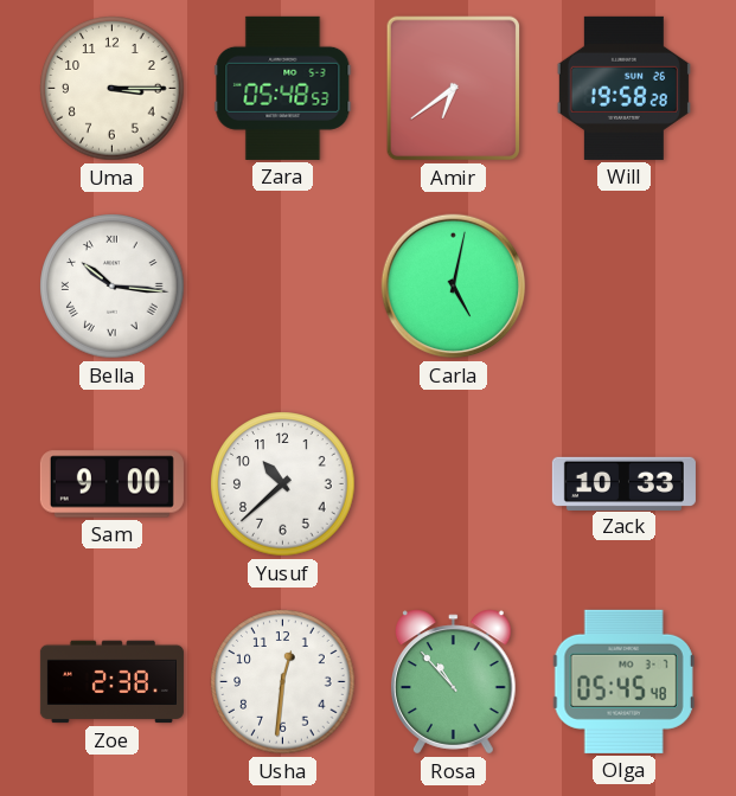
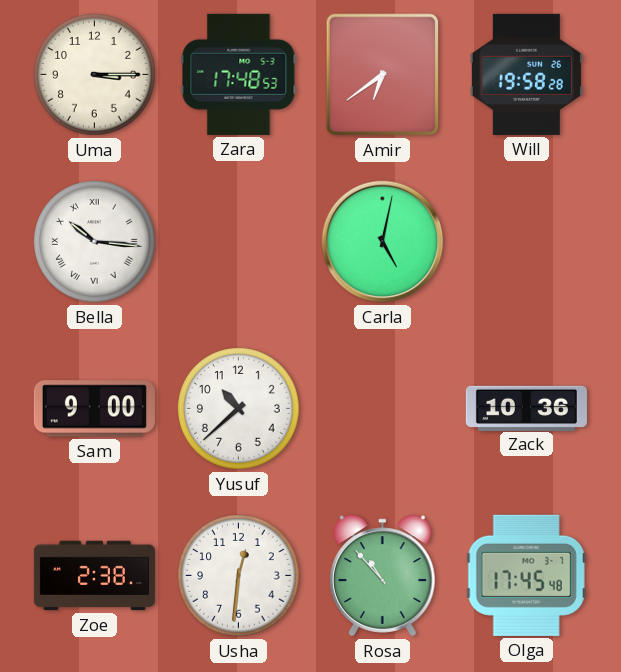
Zara: 05:48 -> 17:48
Zack: 10:33 -> 10:36
Olga: 05:45 -> 17:45
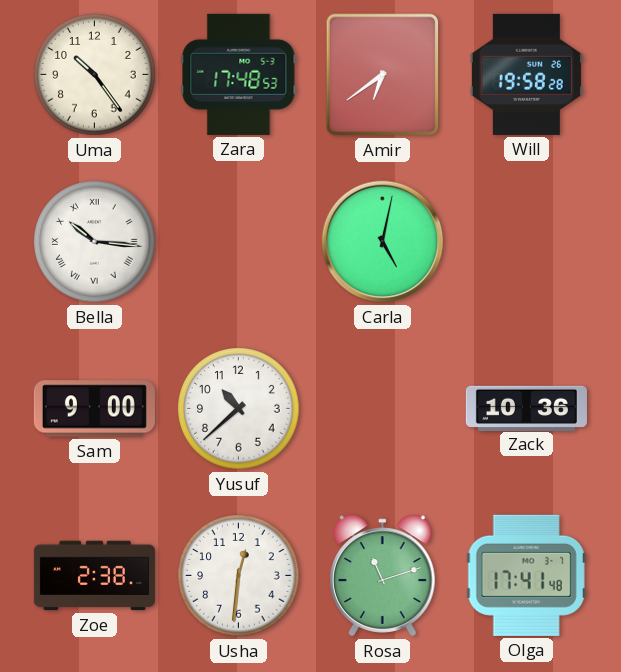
Uma: 3:15 -> 10:24
Rosa: 10:53 -> 11:12
Olga: 17:45 -> 17:41
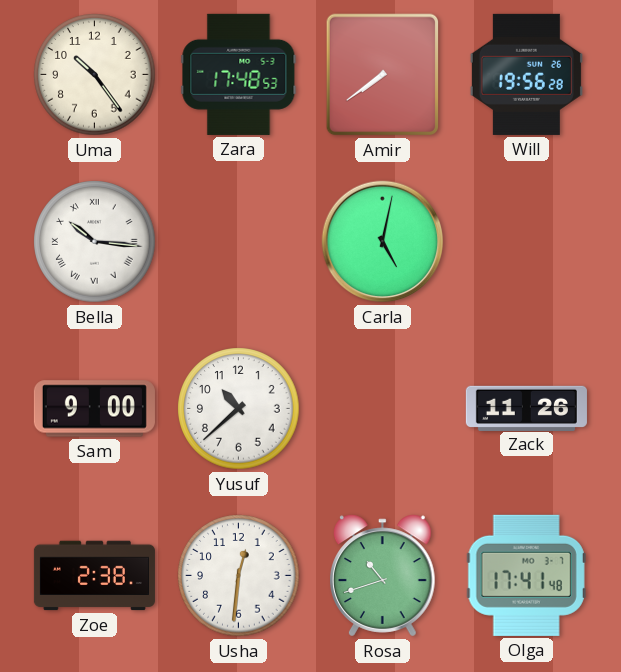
Amir: 6:39 -> 7:39
Will: 19:58 -> 19:56
Zack: 10:36 -> 11:26
Rosa: 11:12 -> 10:42
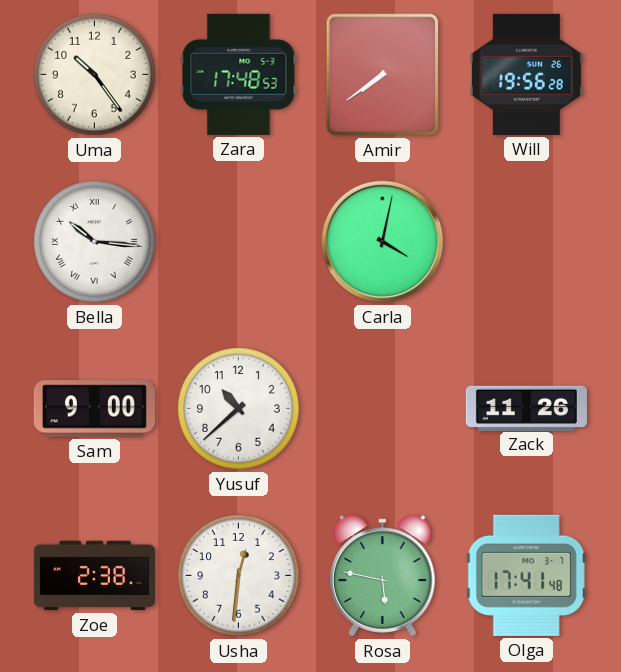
Carla: 5:02 -> 4:02
Rosa: 10:42 -> 5:47
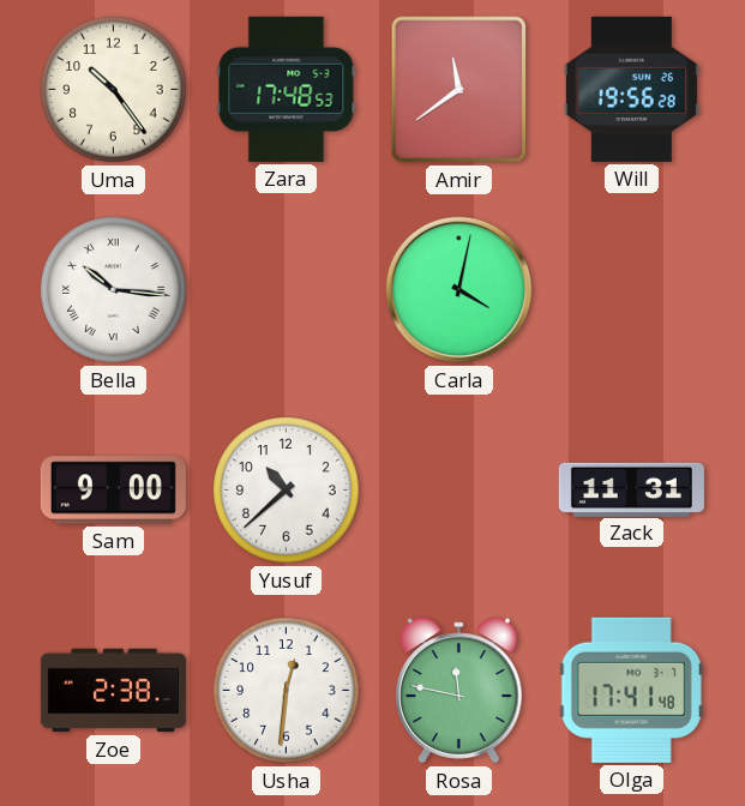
Amir: 7:39 -> 11:39
Zack: 11:26 -> 11:31
Rosa: 5:47 -> 11:47
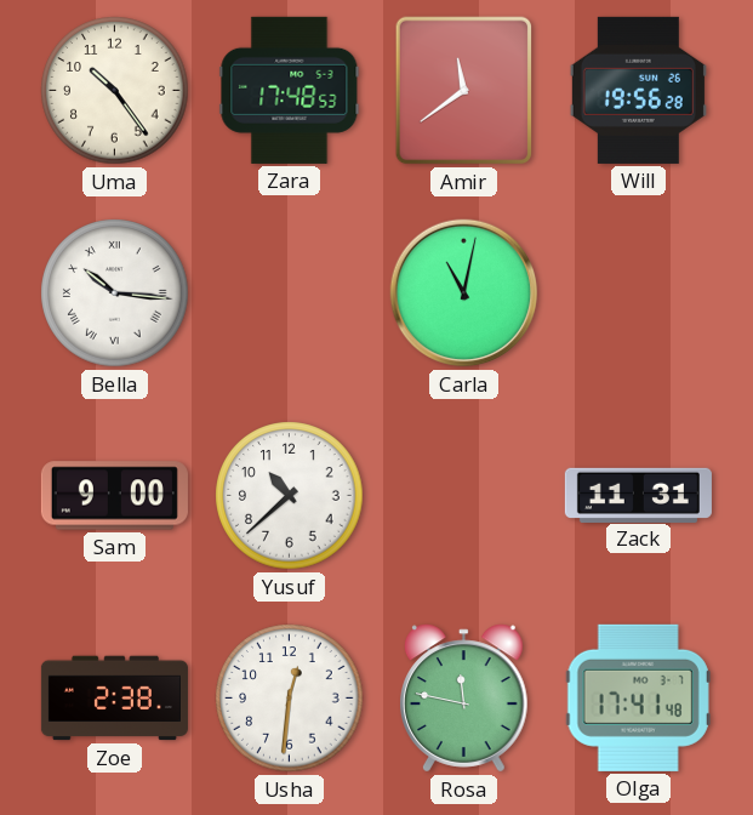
Carla: 4:02 -> 11:02
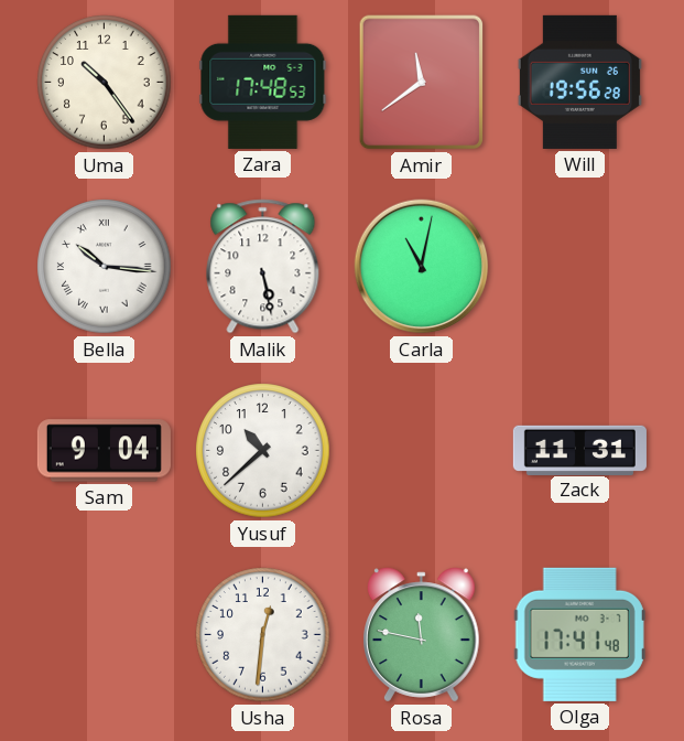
Malik: none -> 5:28
Sam: 9:00 -> 9:04
Zoe: 2:38 -> none
